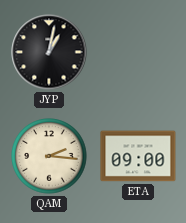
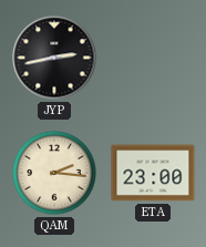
JYP: 1:02 -> 2:43
ETA: 09:00 -> 23:00
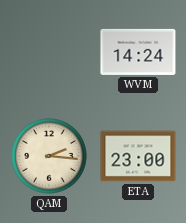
JYP: 2:43 -> none
WVM: none -> 14:24
